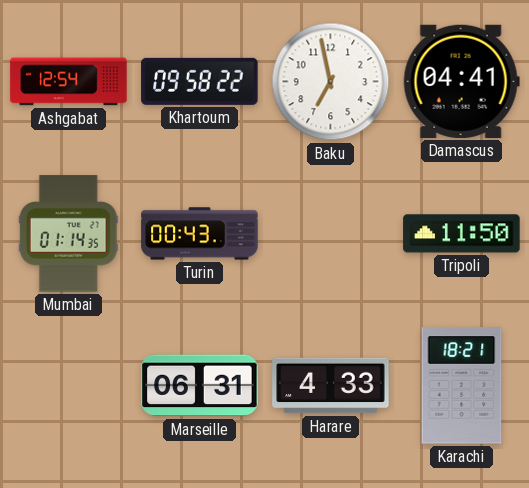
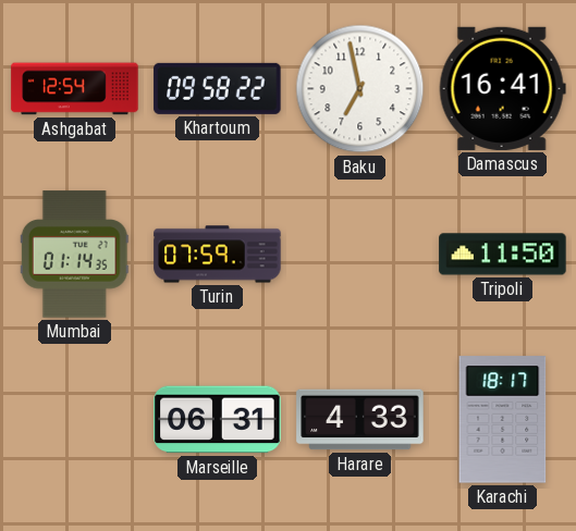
Damascus: 04:41 -> 16:41
Turin: 00:43 -> 07:59
Karachi: 18:21 -> 18:17
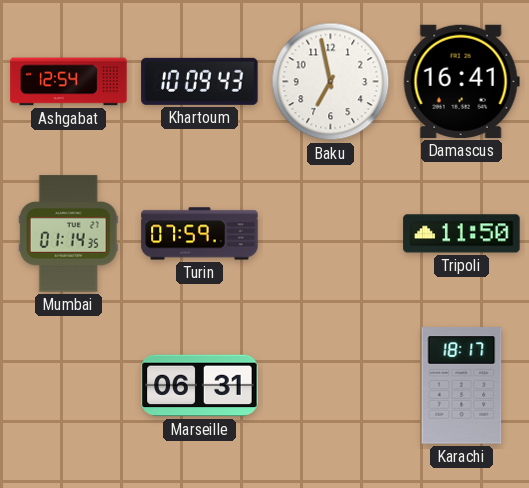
Khartoum: 09:58 -> 10:09
Harare: 4:33 -> none
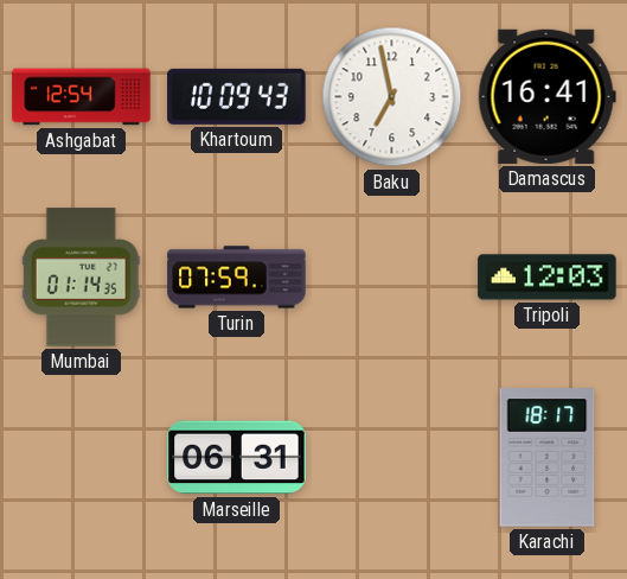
Tripoli: 11:50 -> 12:03
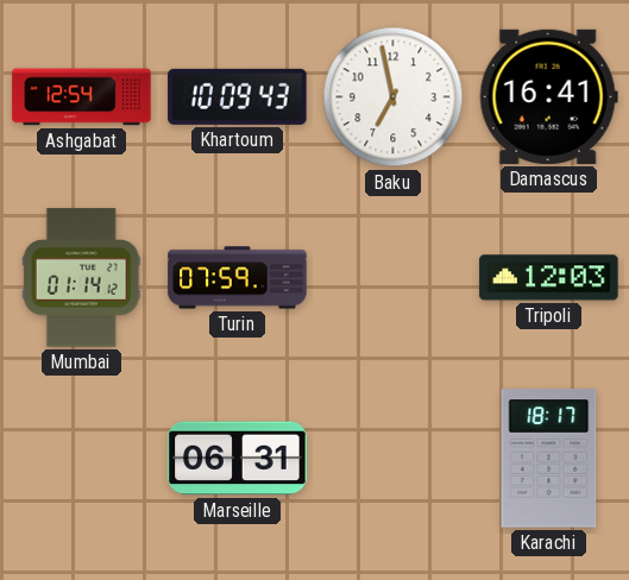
Mumbai: 01:14:35 -> 01:14:12
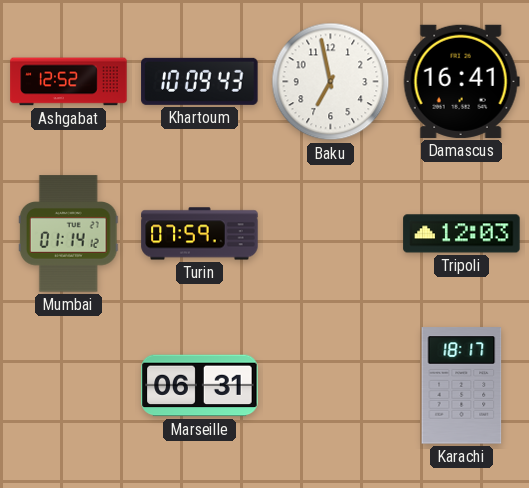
Ashgabat: 12:54 -> 12:52
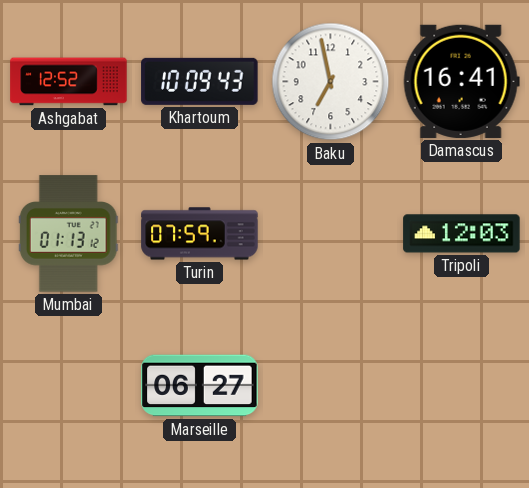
Mumbai: 01:14 -> 01:13
Marseille: 06:31 -> 06:27
Karachi: 18:17 -> none
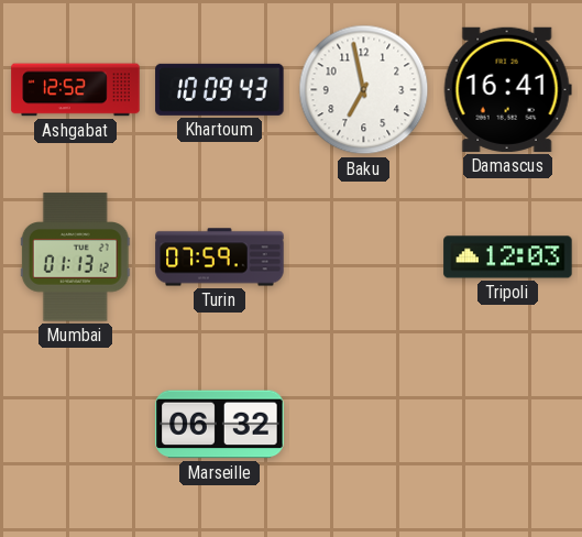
Marseille: 06:27 -> 06:32
